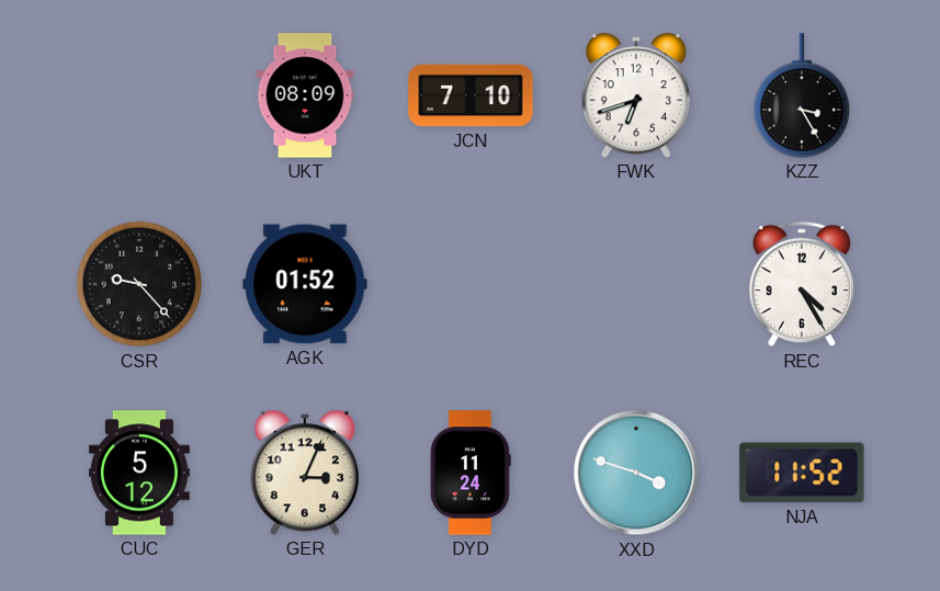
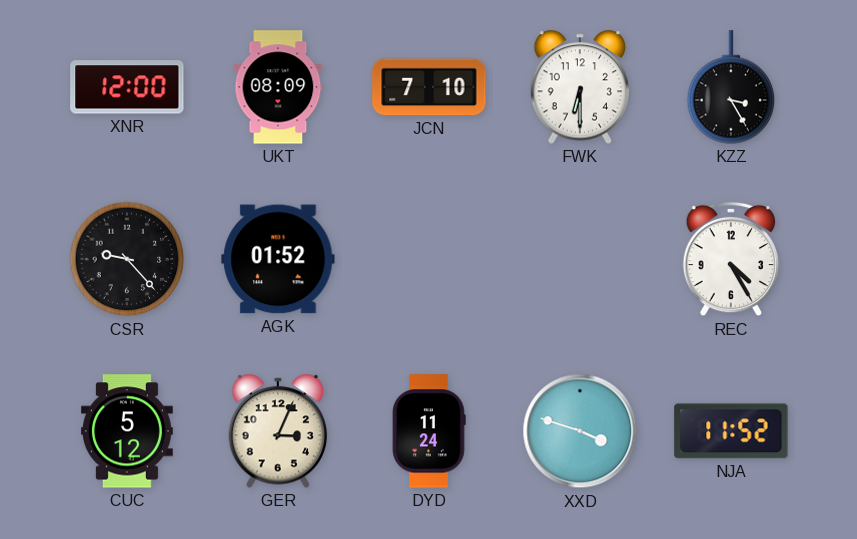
XNR: none -> 12:00
FWK: 6:42 -> 6:30
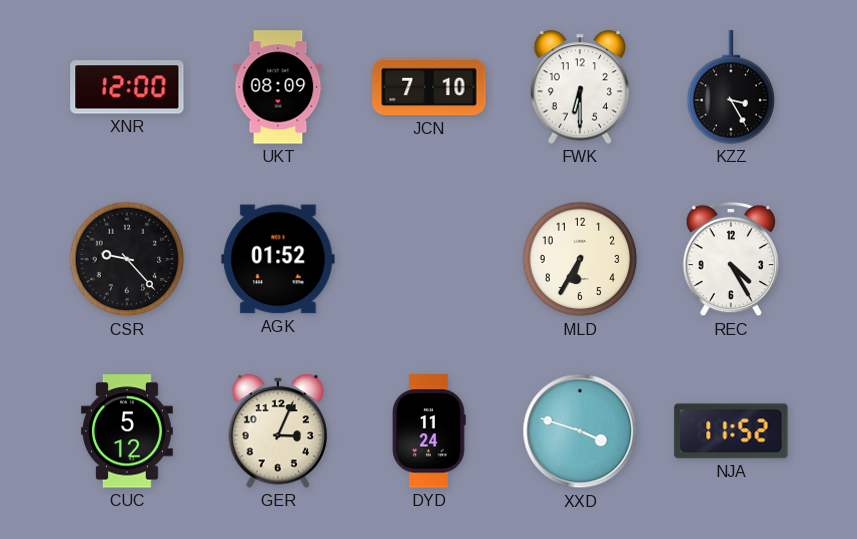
MLD: none -> 6:35
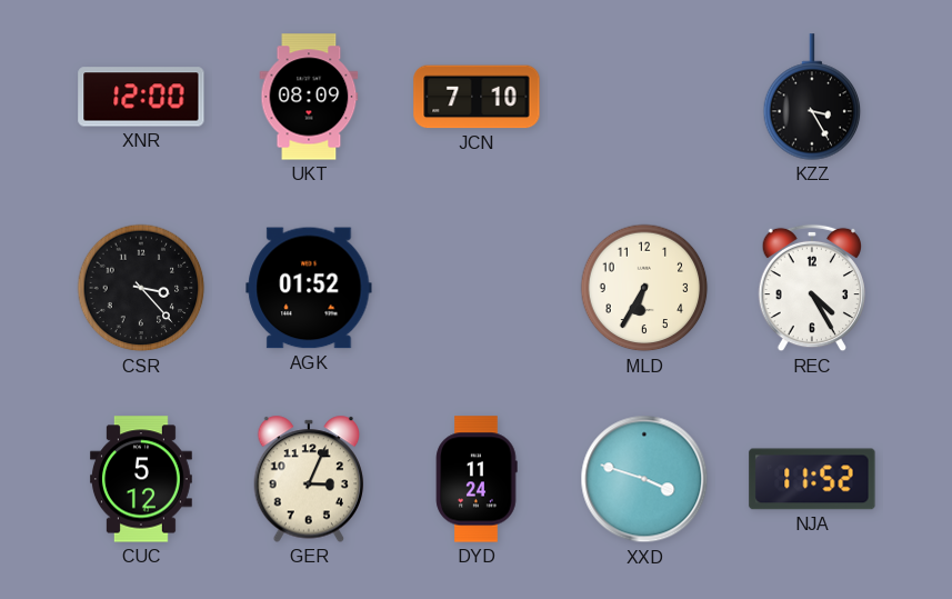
FWK: 6:30 -> none
CSR: 9:23 -> 3:23
